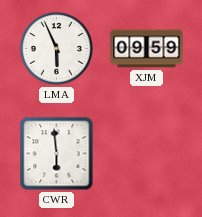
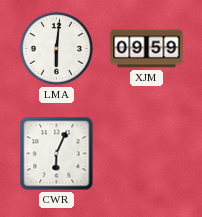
LMA: 5:56 -> 6:01
CWR: 5:59 -> 6:04
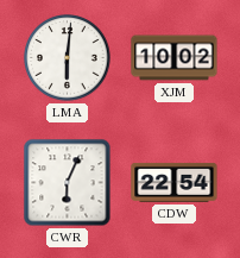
XJM: 09:59 -> 10:02
CDW: none -> 22:54
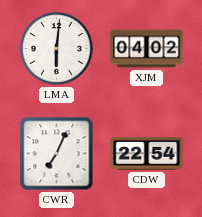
XJM: 10:02 -> 04:02
CWR: 6:04 -> 7:04
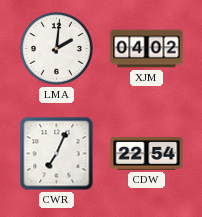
LMA: 6:01 -> 2:01
